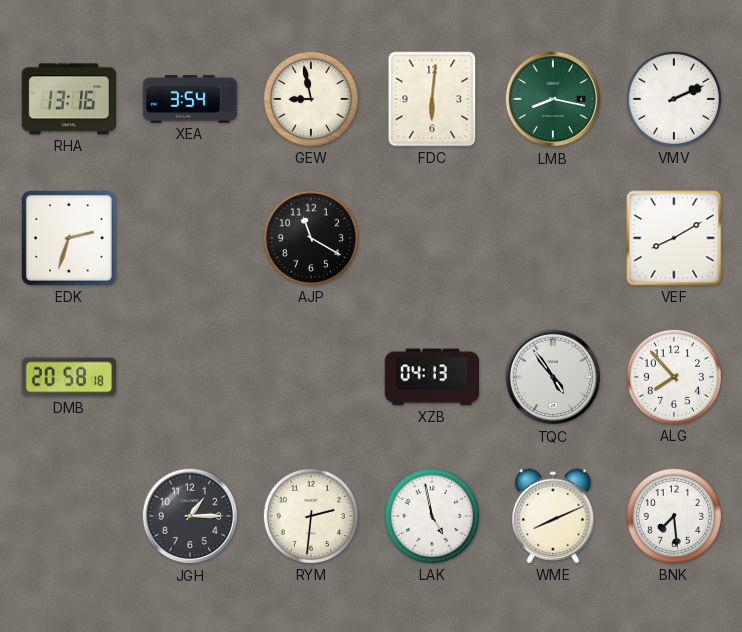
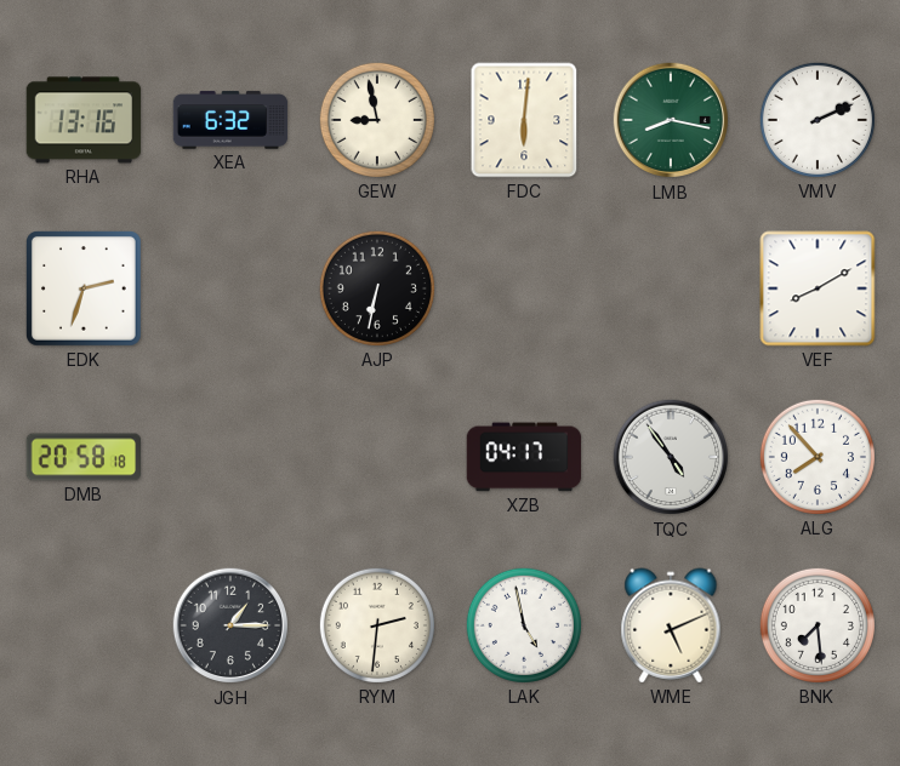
XEA: 3:54 -> 6:32
AJP: 11:20 -> 6:32
XZB: 04:13 -> 04:17
WME: 8:11 -> 5:11
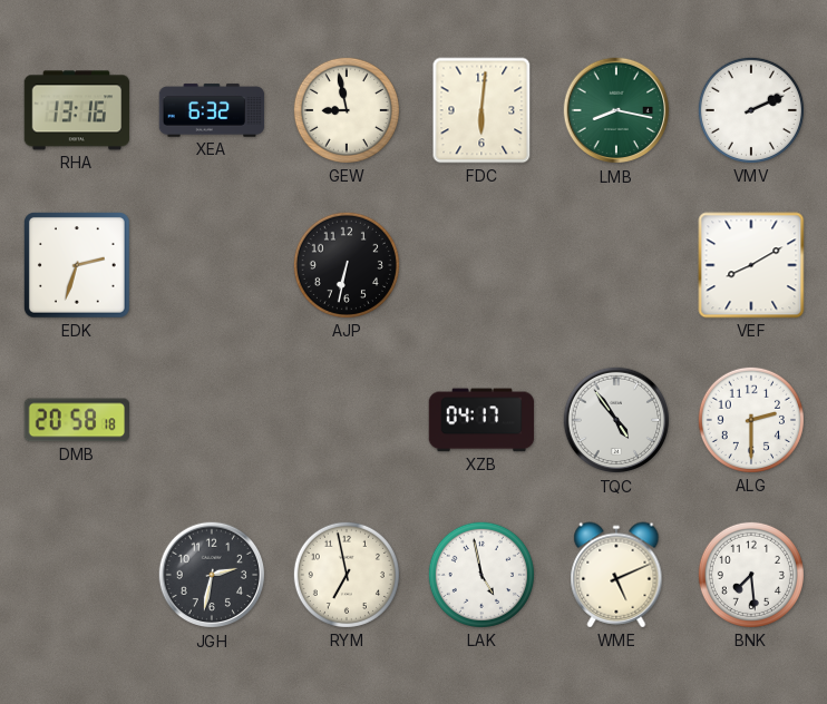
ALG: 7:53 -> 2:30
JGH: 1:15 -> 2:32
RYM: 2:31 -> 6:58
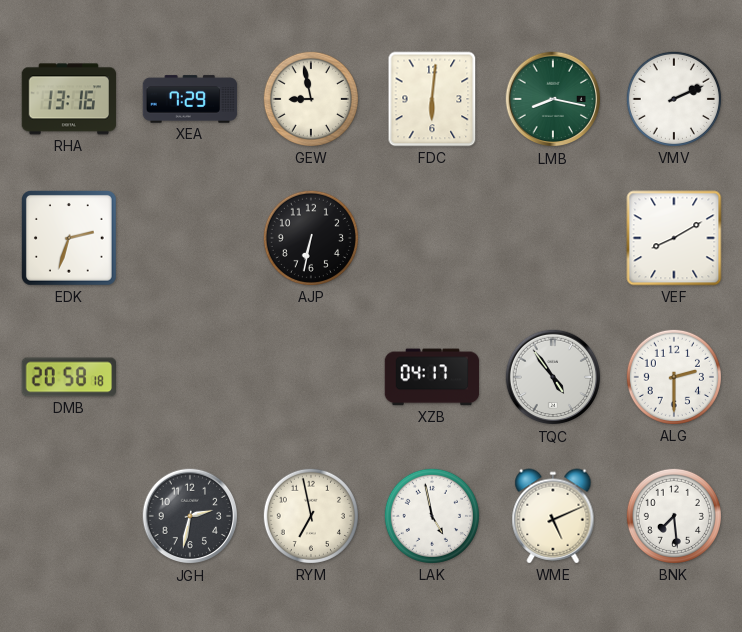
XEA: 6:32 -> 7:29
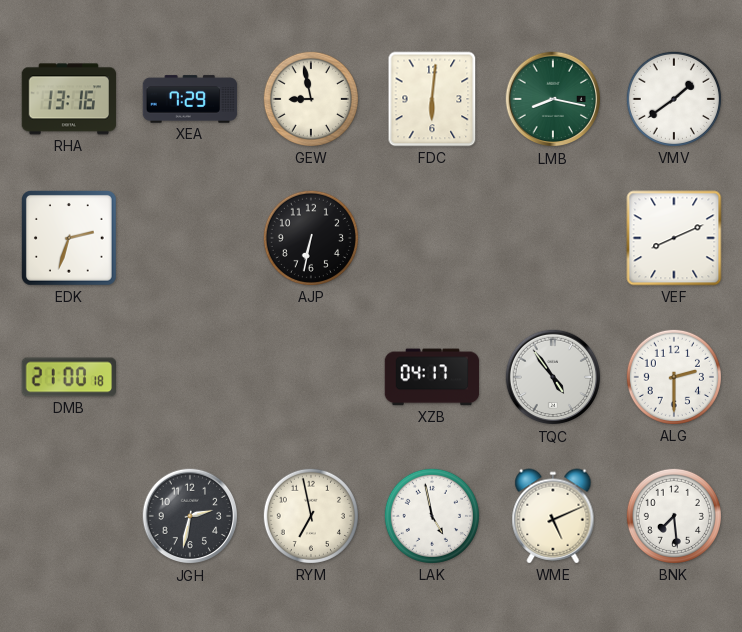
VMV: 2:11 -> 1:39
VEF: 8:10 -> 8:11
DMB: 20:58 -> 21:00
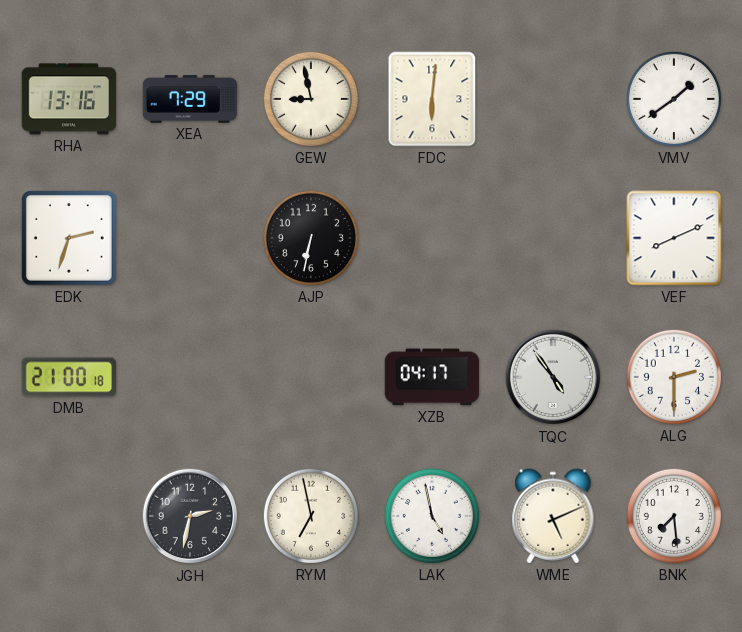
LMB: 8:17 -> none
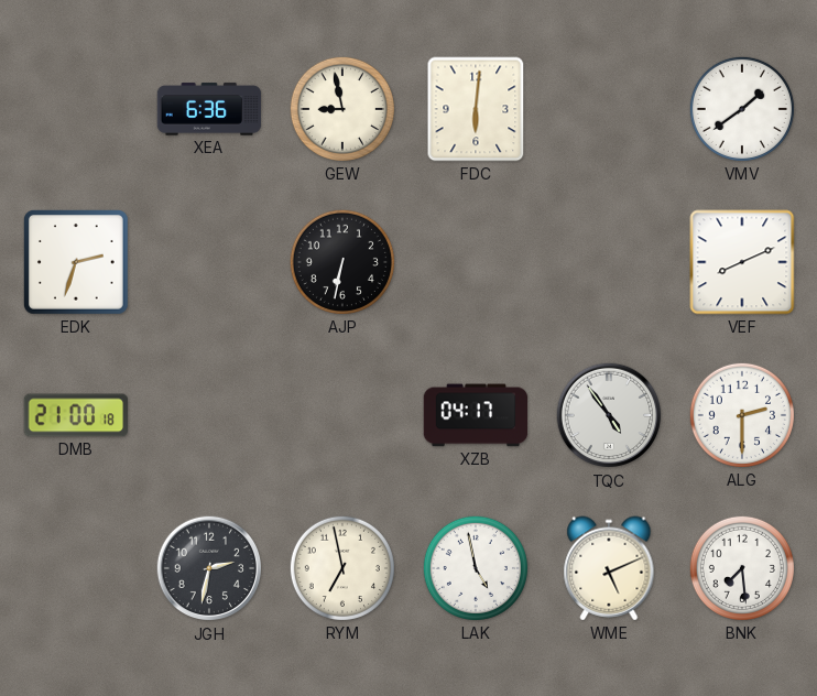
RHA: 13:16 -> none
XEA: 7:29 -> 6:36
